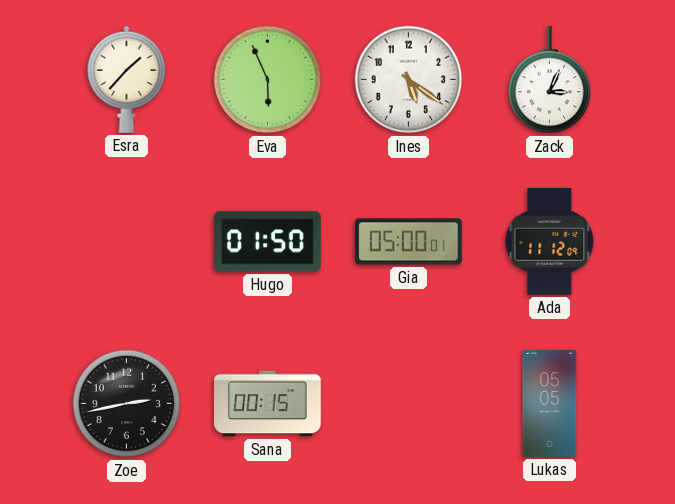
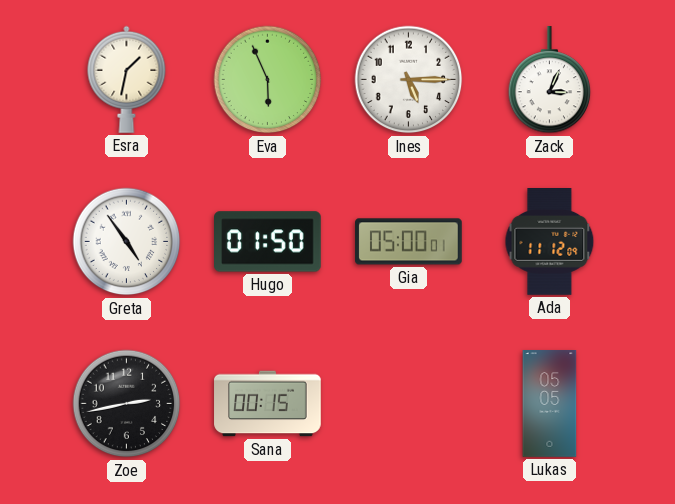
Esra: 1:37 -> 1:32
Ines: 5:21 -> 5:15
Greta: none -> 4:54
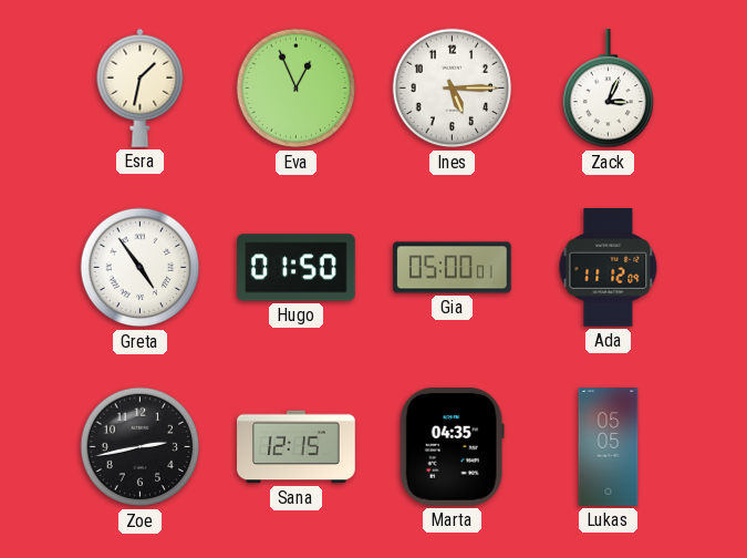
Eva: 5:56 -> 12:56
Sana: 00:15 -> 12:15
Marta: none -> 04:35
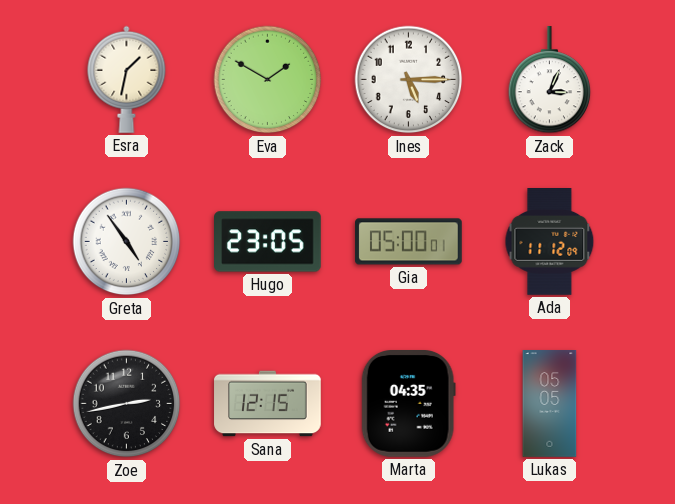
Eva: 12:56 -> 1:50
Hugo: 01:50 -> 23:05
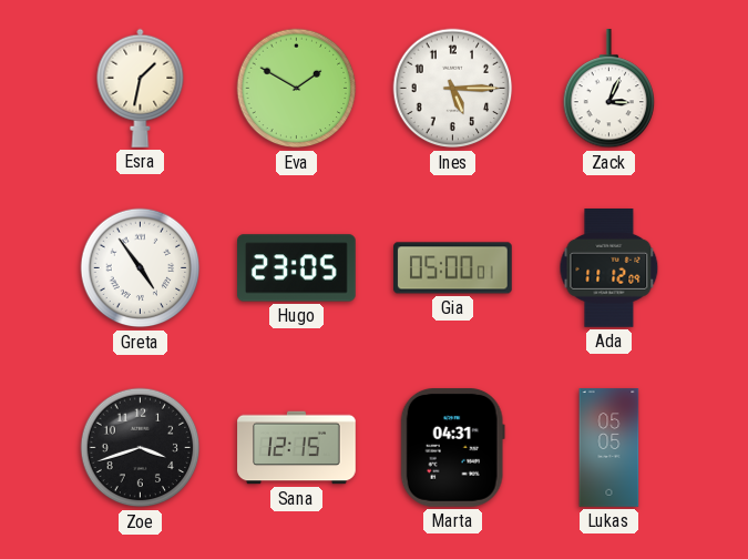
Zoe: 2:43 -> 3:42
Marta: 04:35 -> 04:31
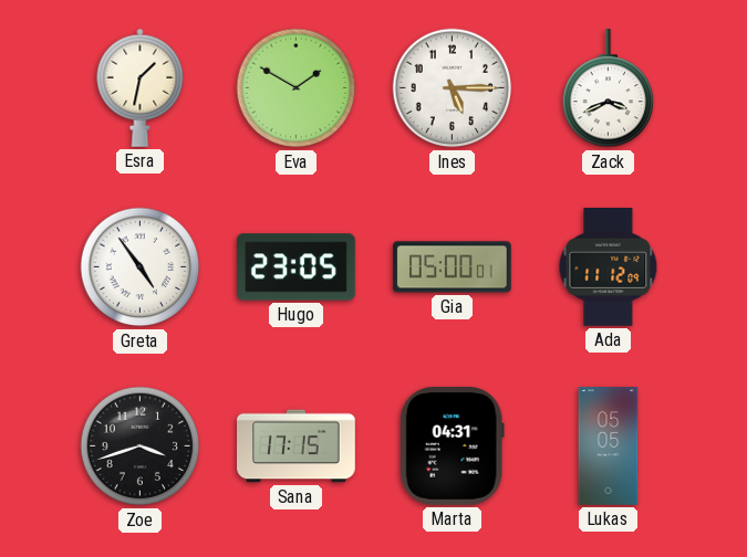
Zack: 3:04 -> 3:41
Sana: 12:15 -> 17:15
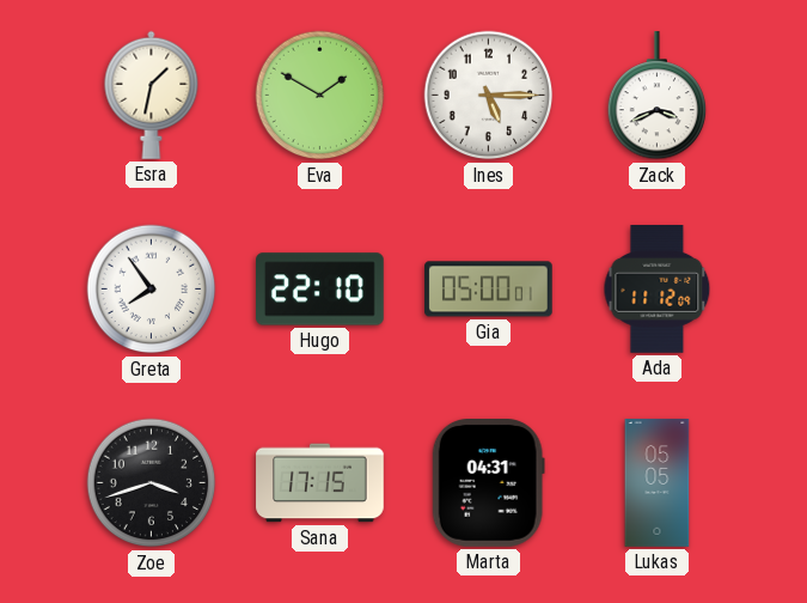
Greta: 4:54 -> 7:54
Hugo: 23:05 -> 22:10
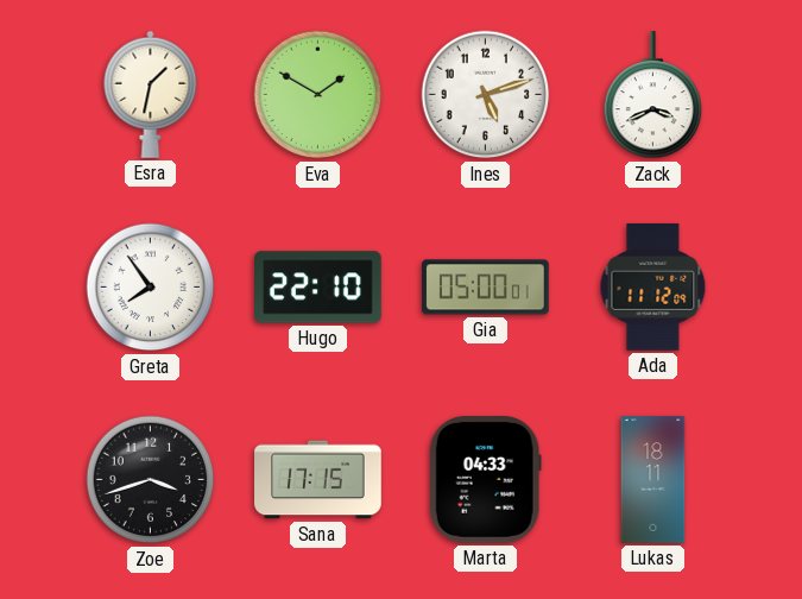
Ines: 5:15 -> 5:12
Marta: 04:31 -> 04:33
Lukas: 05:05 -> 18:11
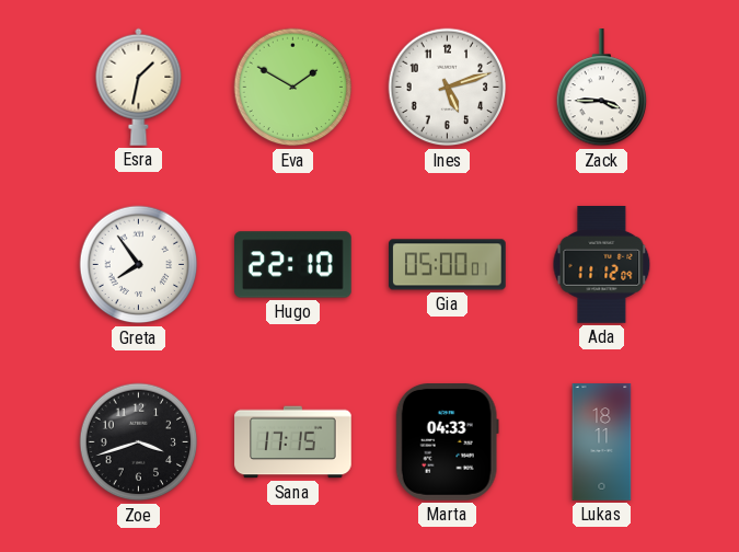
Zack: 3:41 -> 3:45
